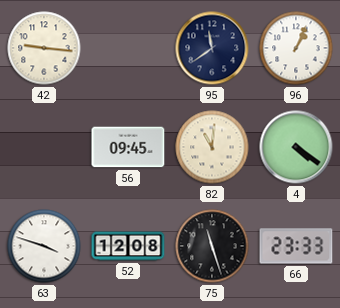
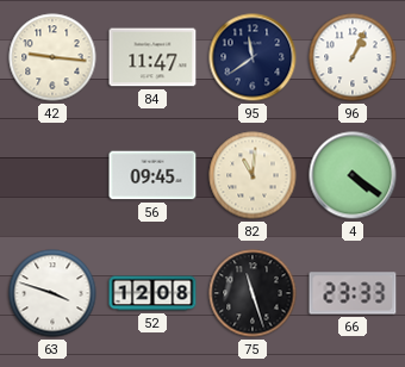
84: none -> 11:47
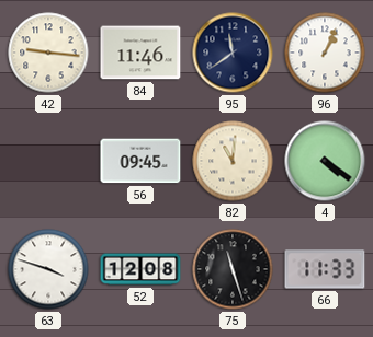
84: 11:47 -> 11:46
66: 23:33 -> 11:33
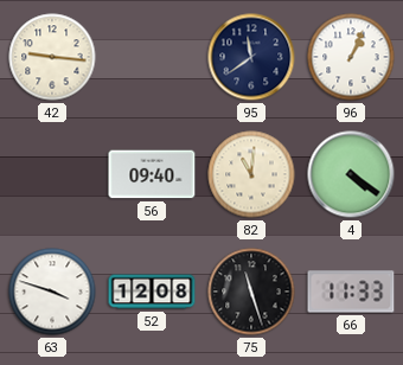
84: 11:46 -> none
56: 09:45 -> 09:40
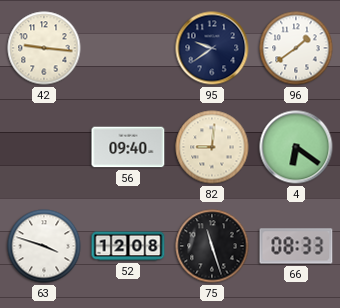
95: 11:39 -> 9:39
96: 1:04 -> 1:39
82: 11:01 -> 9:01
4: 4:21 -> 6:21
66: 11:33 -> 08:33
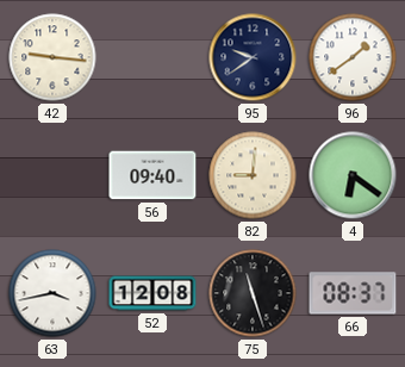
63: 3:48 -> 3:43
66: 08:33 -> 08:37
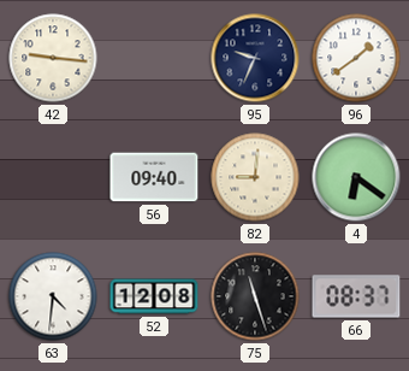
95: 9:39 -> 9:34
63: 3:43 -> 4:31
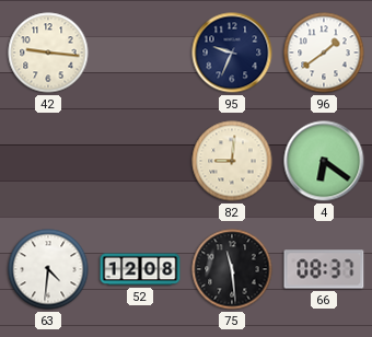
56: 09:40 -> none
75: 11:27 -> 11:29
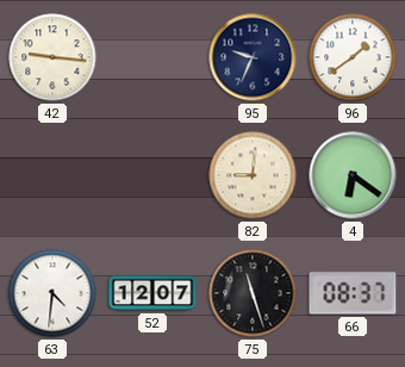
52: 12:08 -> 12:07
75: 11:29 -> 11:27
